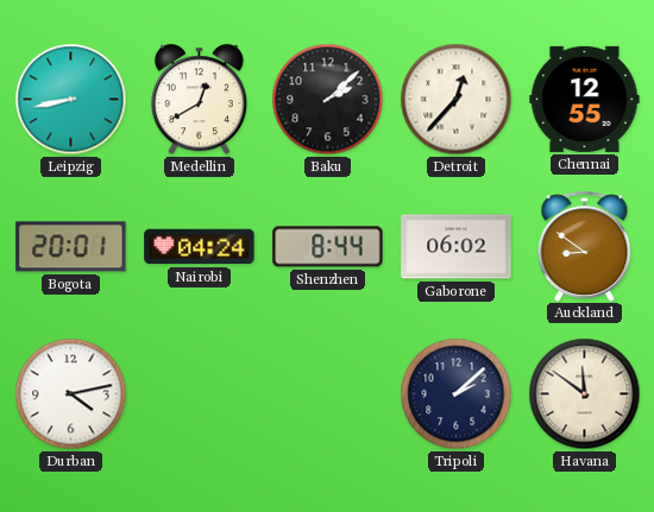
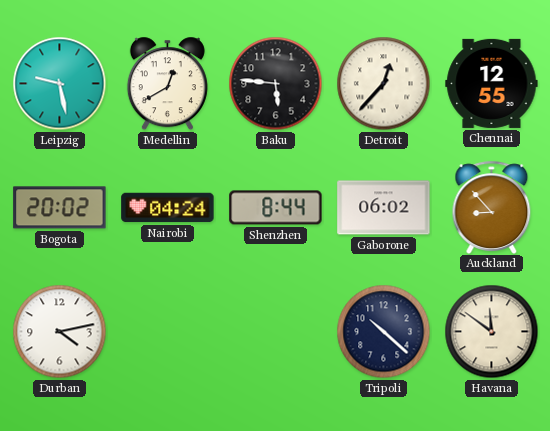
Leipzig: 8:43 -> 9:28
Baku: 2:08 -> 5:46
Bogota: 20:01 -> 20:02
Auckland: 8:51 -> 8:53
Tripoli: 2:08 -> 10:22
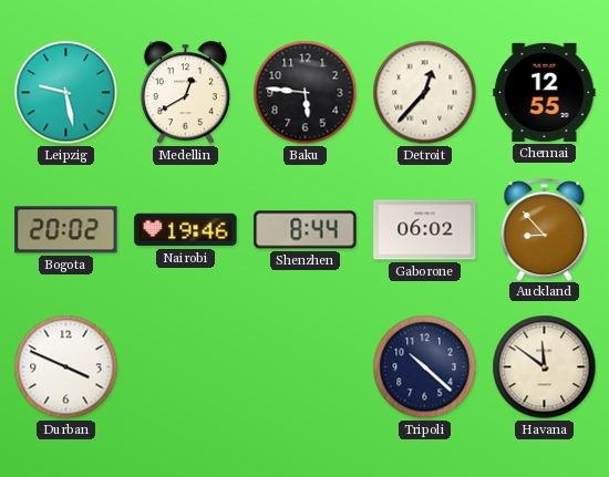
Nairobi: 04:24 -> 19:46
Durban: 4:13 -> 3:49
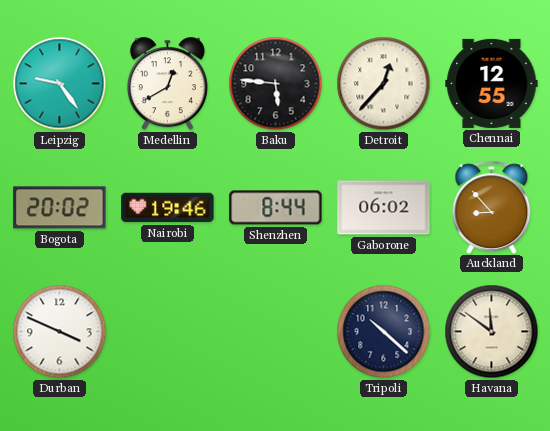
Leipzig: 9:28 -> 9:24
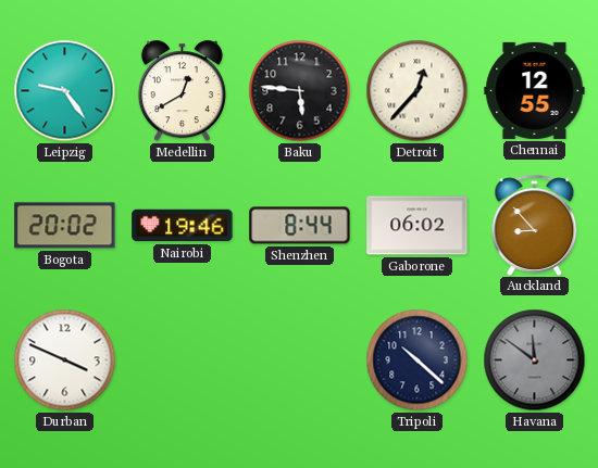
Havana dial: cream -> grey
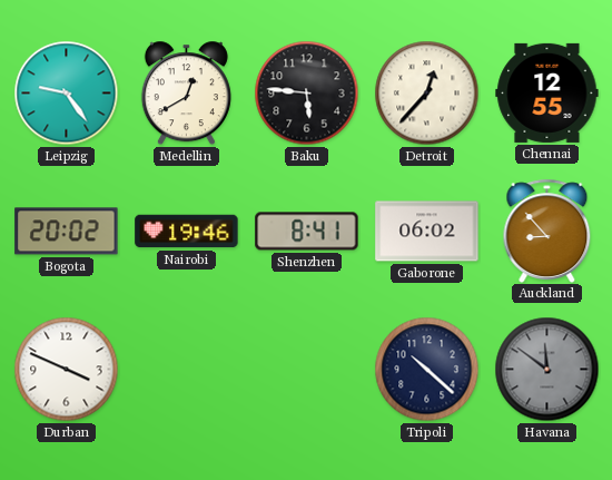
Shenzhen: 8:44 -> 8:41
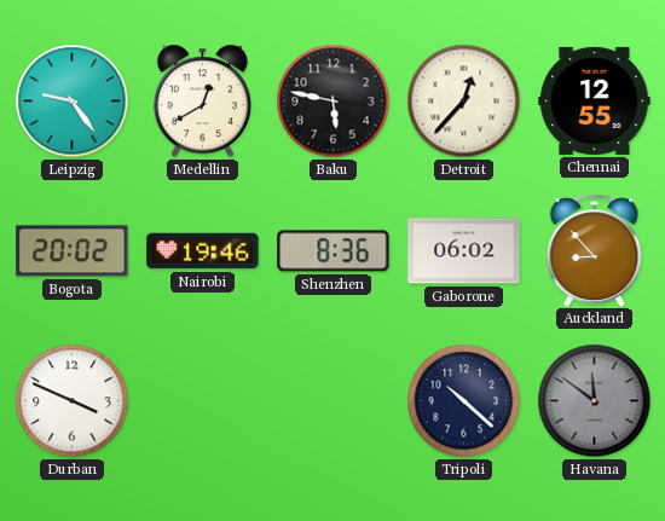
Baku: 5:46 -> 5:47
Shenzhen: 8:41 -> 8:36
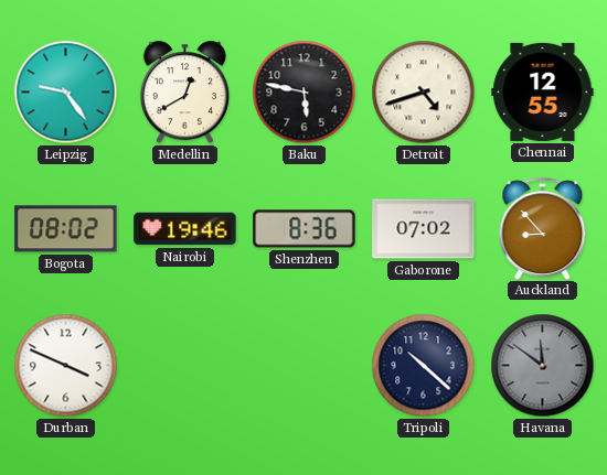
Detroit: 12:37 -> 4:42
Bogota: 20:02 -> 08:02
Gaborone: 06:02 -> 07:02
